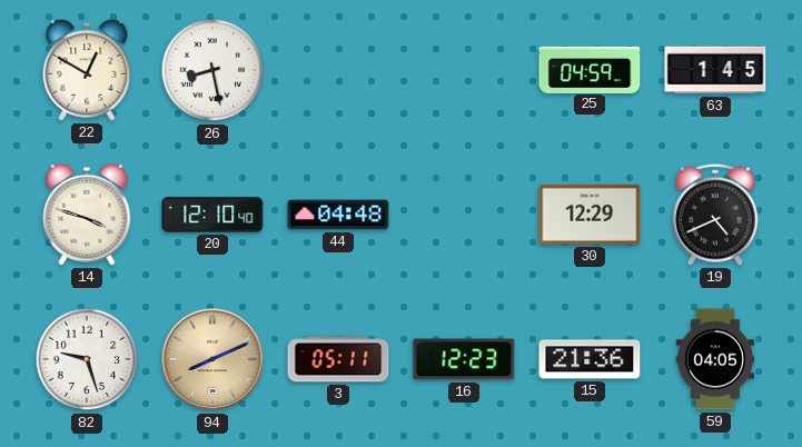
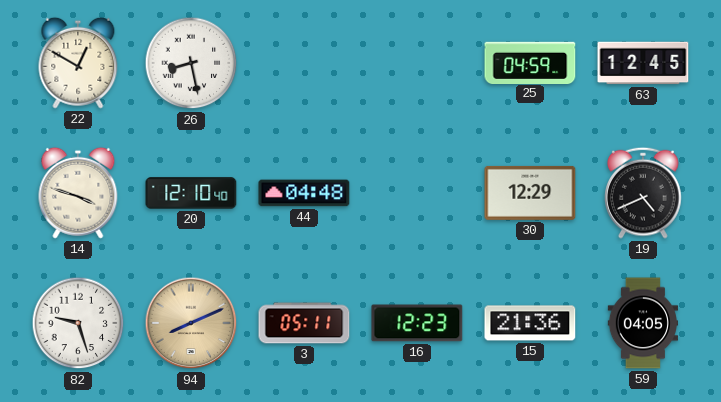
63: 1:45 -> 12:45
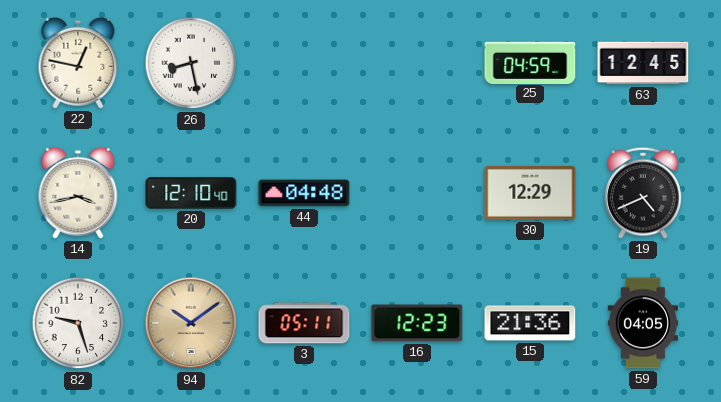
22: 12:50 -> 12:47
14: 3:48 -> 3:43
94: 8:11 -> 10:09
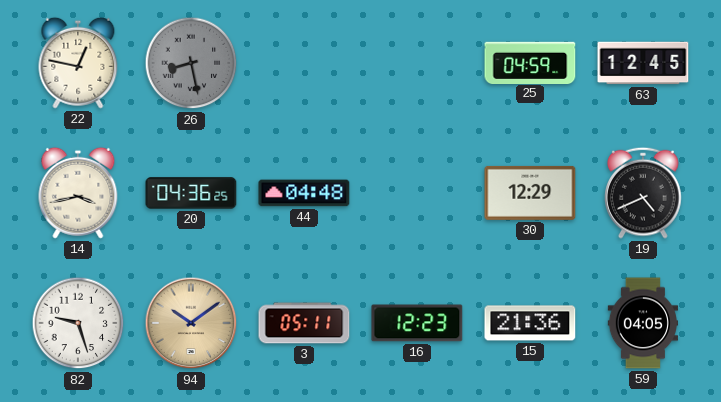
26 dial: white -> grey
20: 12:10 -> 04:36
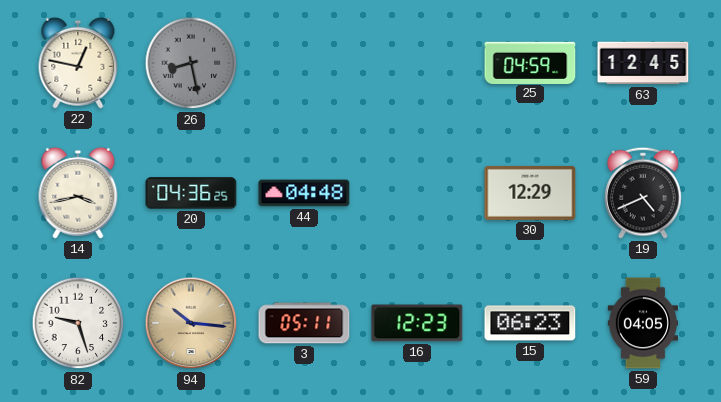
94: 10:09 -> 10:16
15: 21:36 -> 06:23
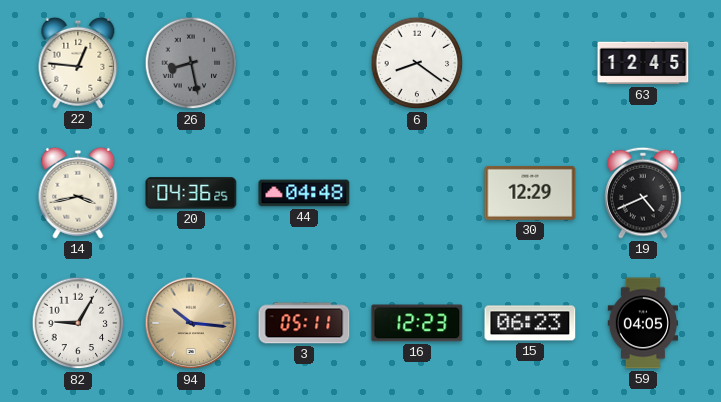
22: 12:47 -> 12:46
6: none -> 8:21
25: 04:59 -> none
82: 9:27 -> 9:05
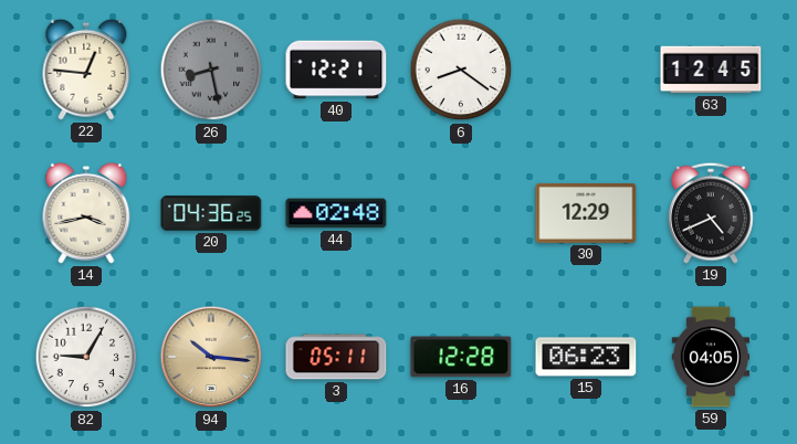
40: none -> 12:21
44: 04:48 -> 02:48
16: 12:23 -> 12:28
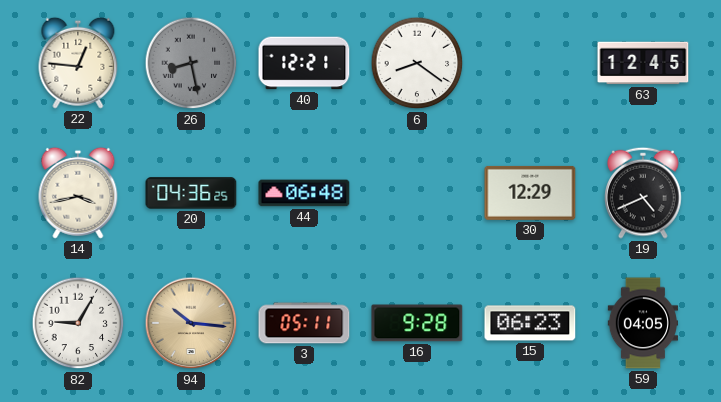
44: 02:48 -> 06:48
16: 12:28 -> 9:28
